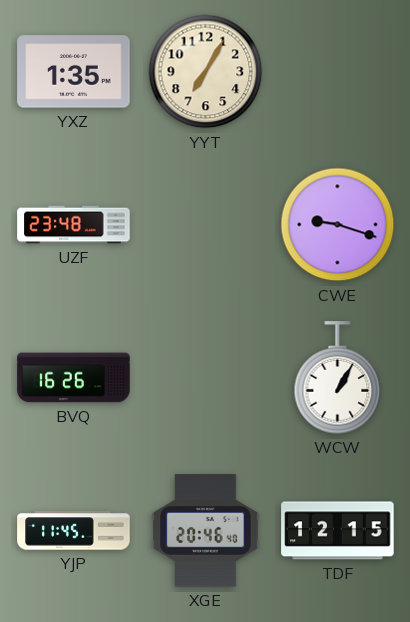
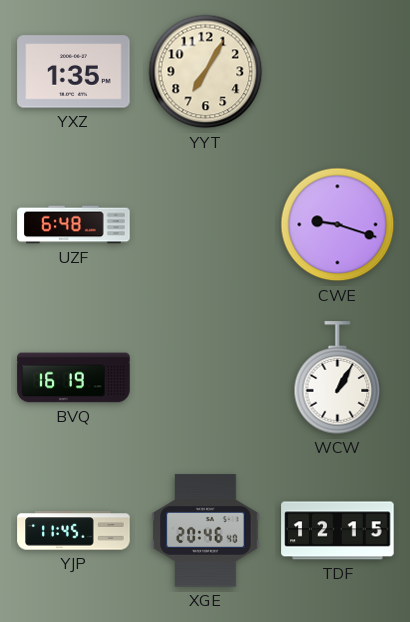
UZF: 23:48 -> 6:48
BVQ: 16:26 -> 16:19
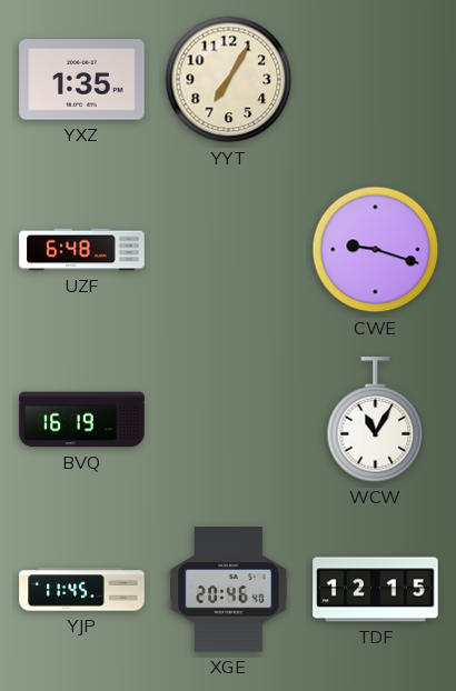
WCW: 1:05 -> 11:05
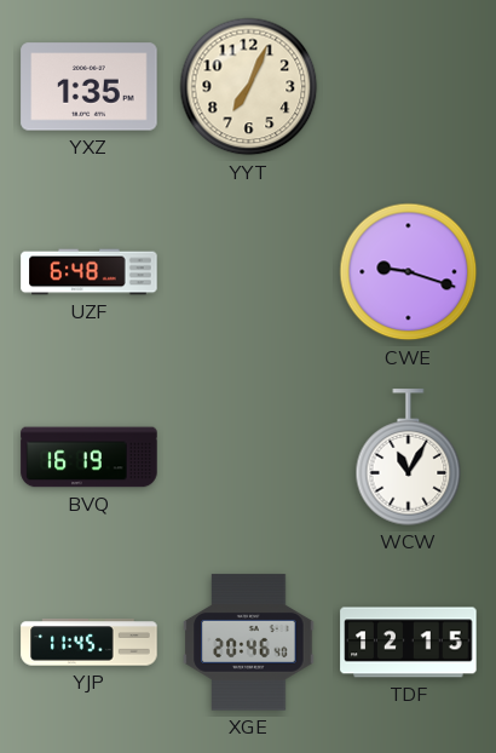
YYT: 7:05 -> 7:04
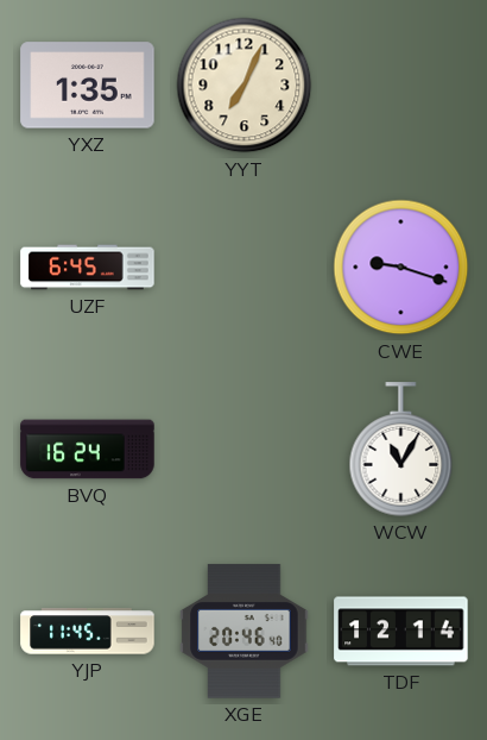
UZF: 6:48 -> 6:45
BVQ: 16:19 -> 16:24
TDF: 12:15 -> 12:14
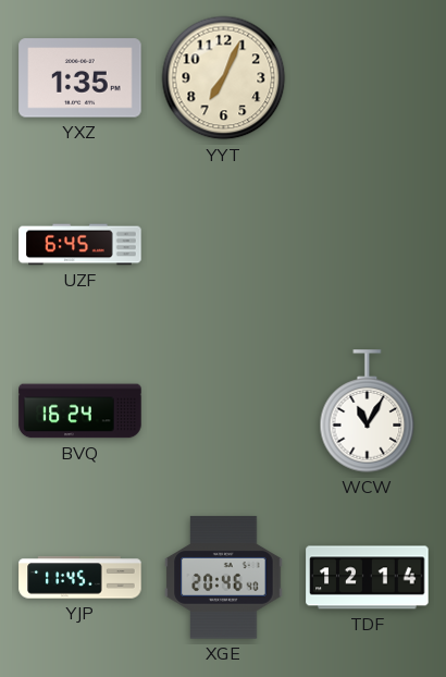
CWE: 9:18 -> none
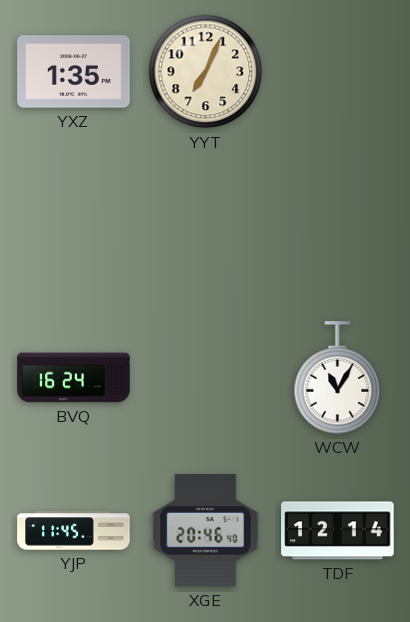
UZF: 6:45 -> none
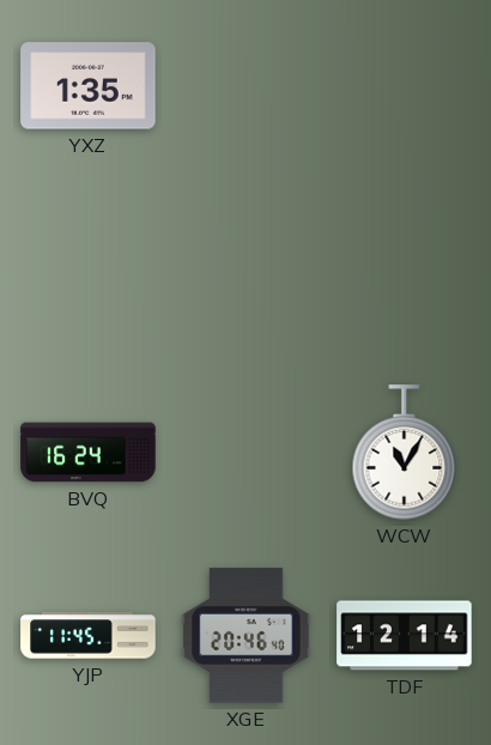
YYT: 7:04 -> none
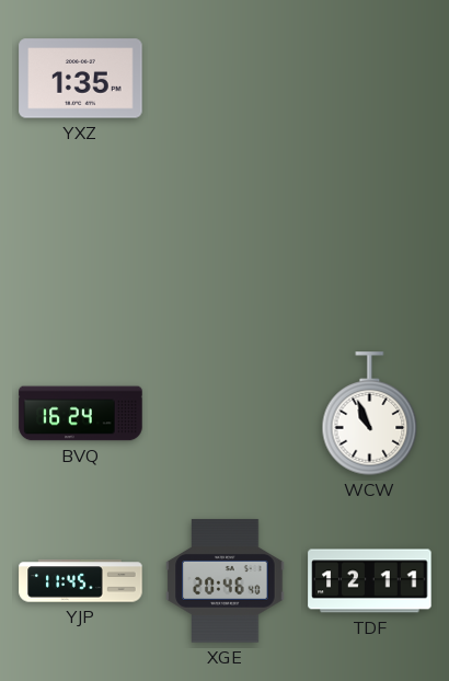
WCW: 11:05 -> 10:56
TDF: 12:14 -> 12:11
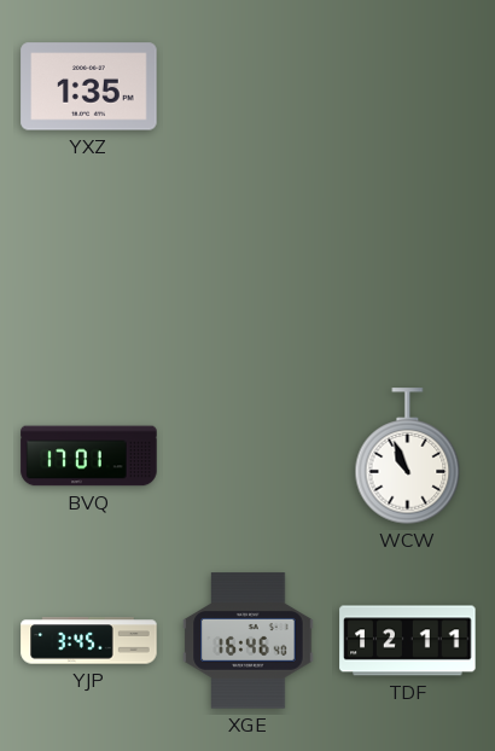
BVQ: 16:24 -> 17:01
YJP: 11:45 -> 3:45
XGE: 20:46 -> 16:46
